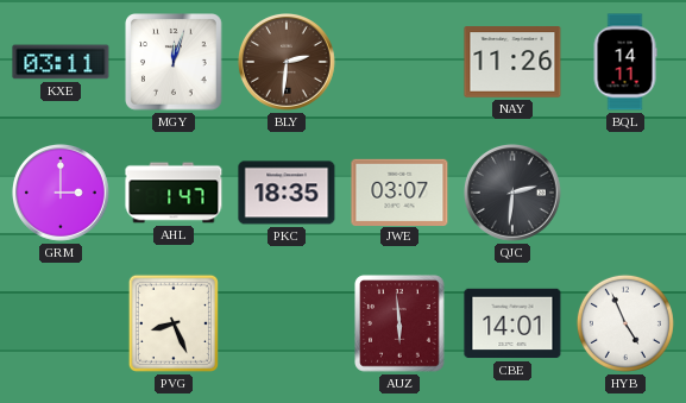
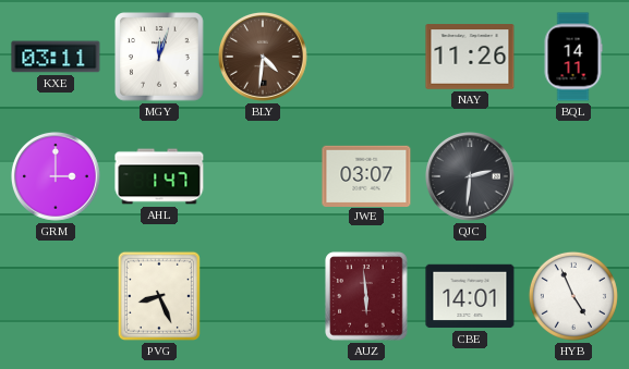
BLY: 2:31 -> 4:31
PKC: 18:35 -> none
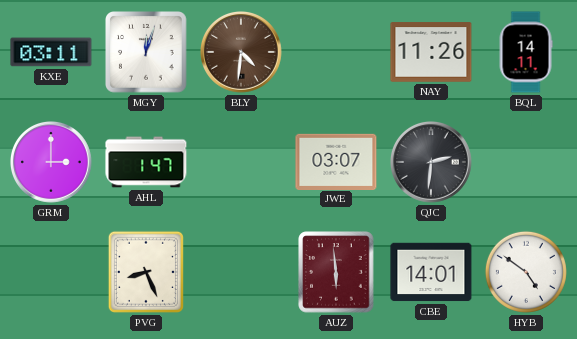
HYB: 4:56 -> 4:51
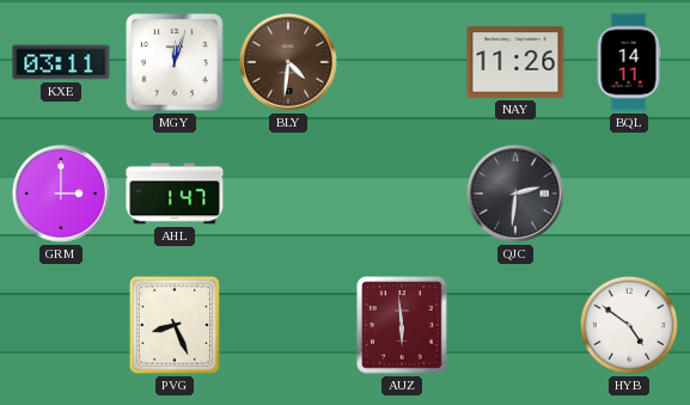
JWE: 03:07 -> none
CBE: 14:01 -> none
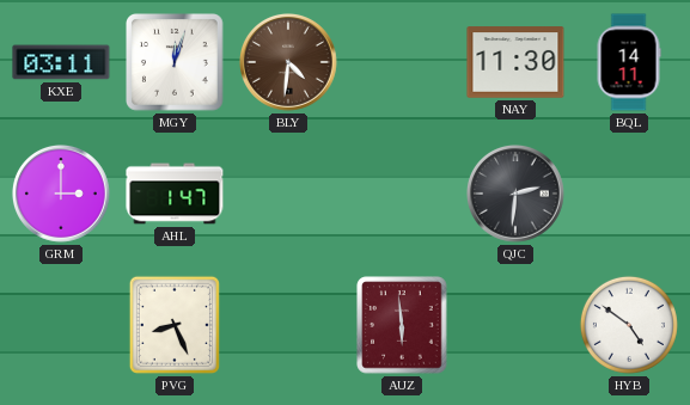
NAY: 11:26 -> 11:30
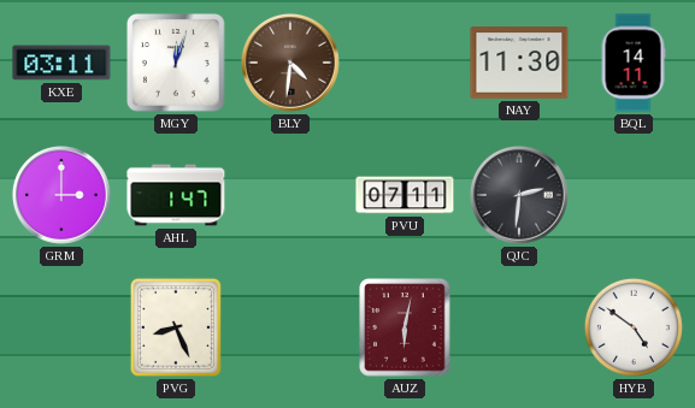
PVU: none -> 07:11
AUZ: 5:59 -> 6:02
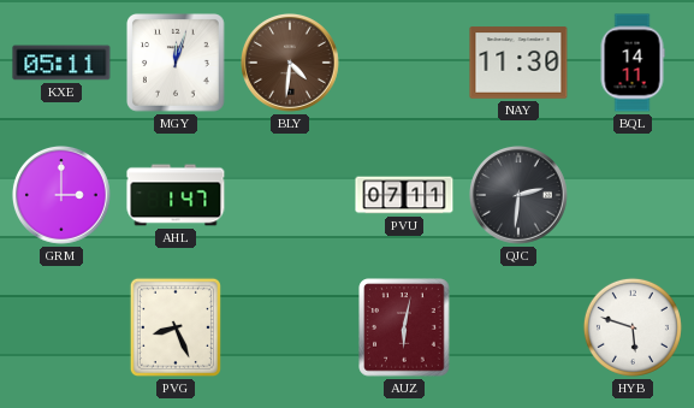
KXE: 03:11 -> 05:11
HYB: 4:51 -> 5:48
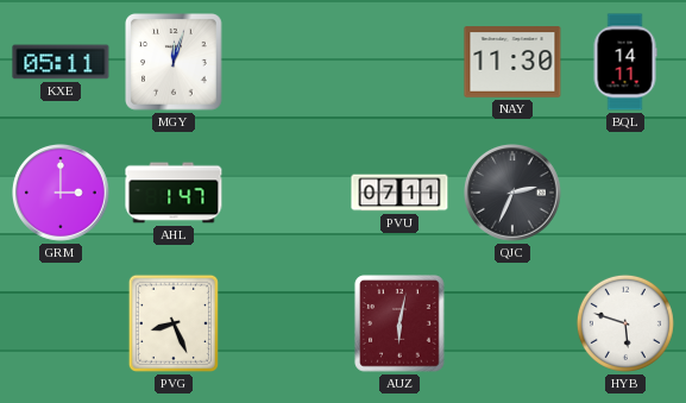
BLY: 4:31 -> none
QJC: 2:31 -> 2:34
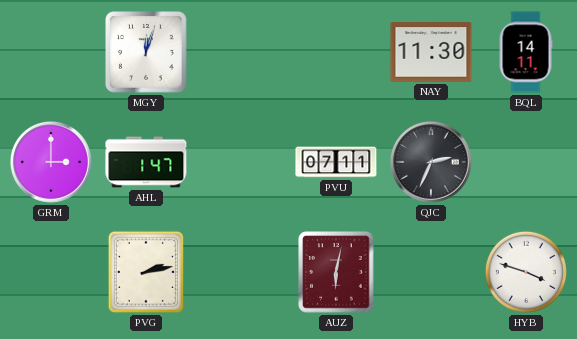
KXE: 05:11 -> none
PVG: 8:26 -> 2:13
HYB: 5:48 -> 3:48
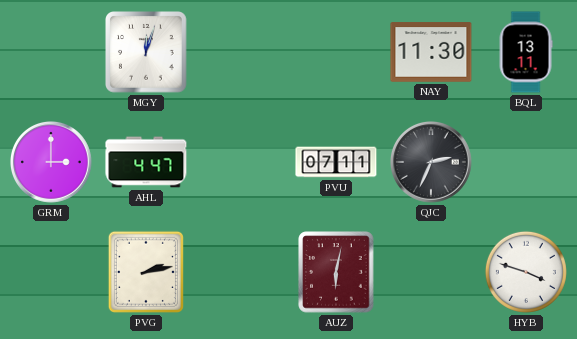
BQL: 14:11 -> 13:11
AHL: 1:47 -> 4:47
